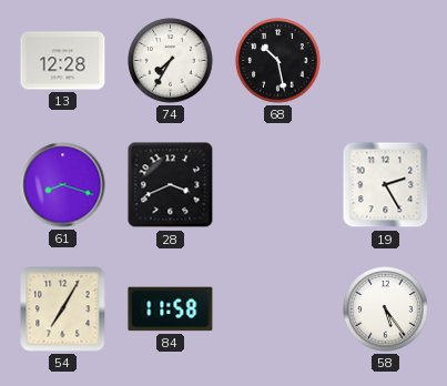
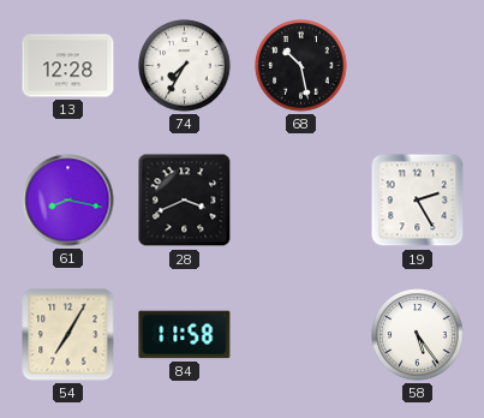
61: 8:18 -> 8:17
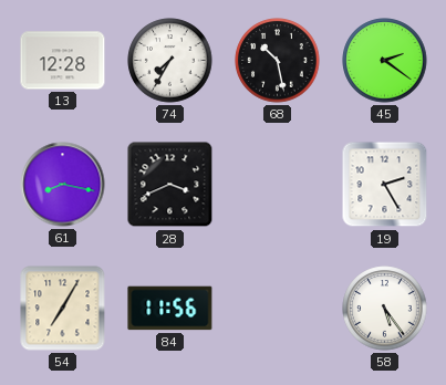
45: none -> 2:21
84: 11:58 -> 11:56
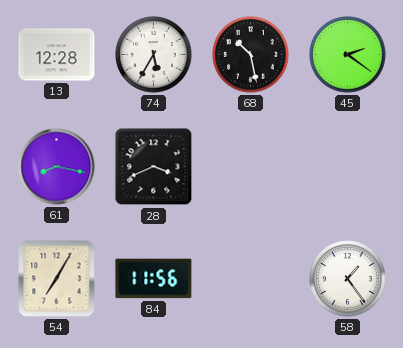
74: 7:35 -> 5:35
19: 2:25 -> none
58: 5:24 -> 1:24
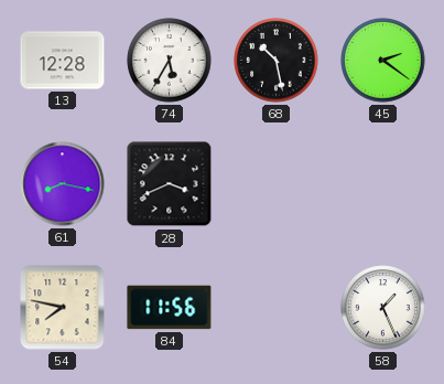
54: 7:05 -> 7:47
58: 1:24 -> 1:26
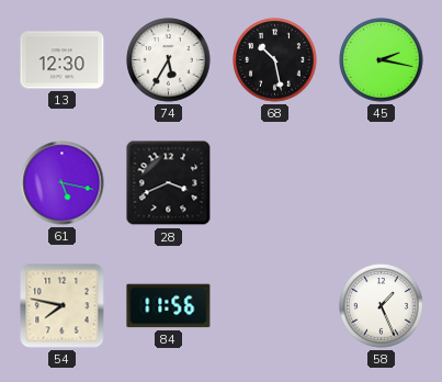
13: 12:28 -> 12:30
45: 2:21 -> 2:17
61: 8:17 -> 5:17
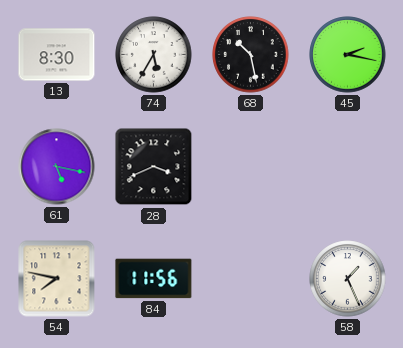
13: 12:30 -> 8:30
